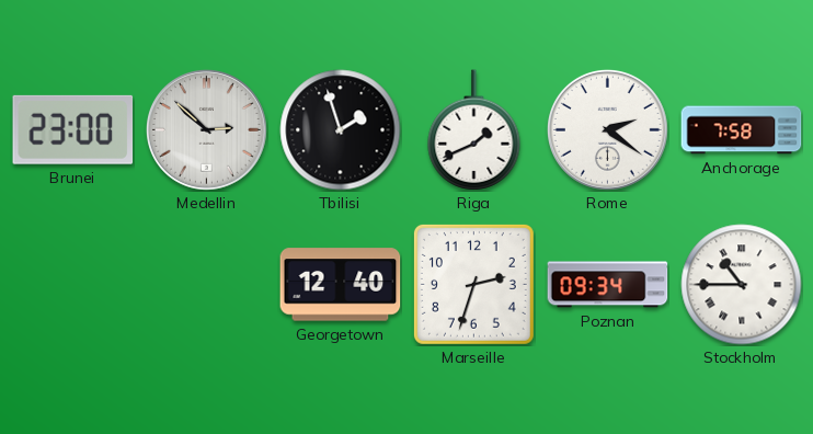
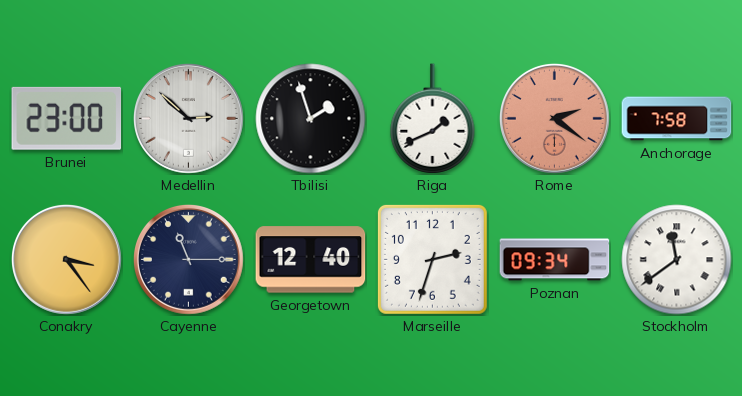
Rome dial: white -> salmon
Conakry: none -> 3:24
Cayenne: none -> 11:15
Stockholm: 10:45 -> 11:39
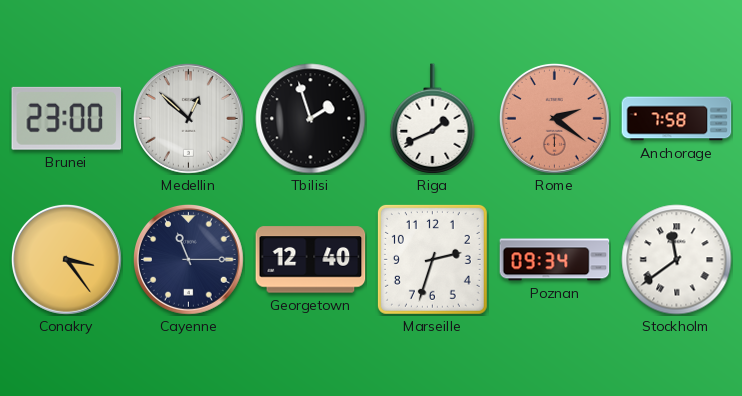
Medellin: 2:52 -> 12:52
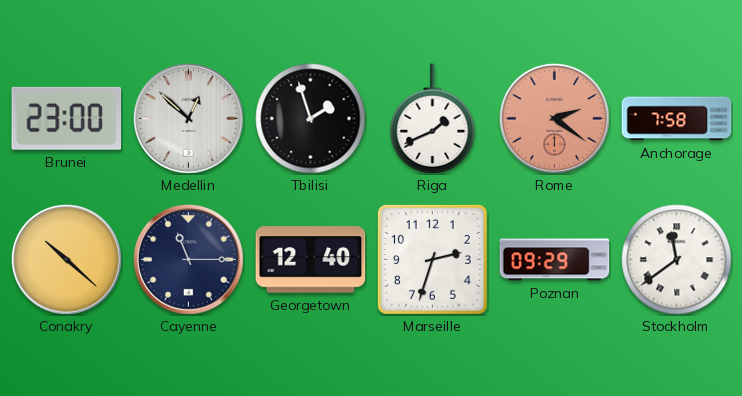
Conakry: 3:24 -> 10:22
Poznan: 09:34 -> 09:29
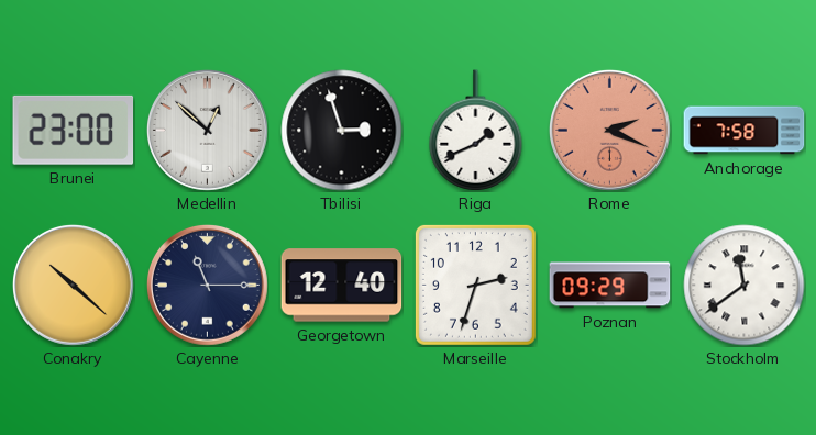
Tbilisi: 1:57 -> 2:57
Rome: 2:21 -> 2:19
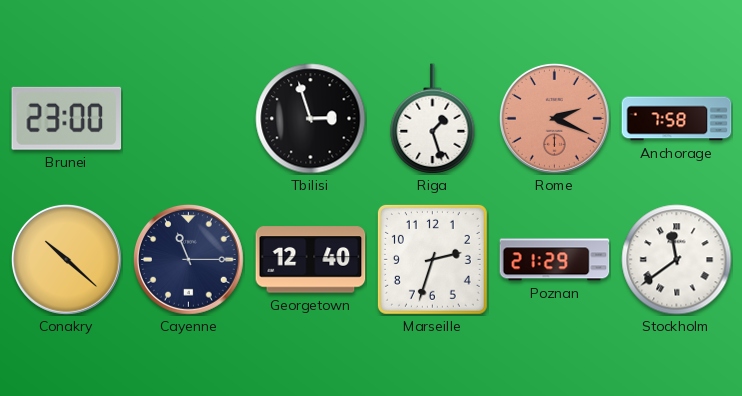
Medellin: 12:52 -> none
Riga: 1:41 -> 1:27
Poznan: 09:29 -> 21:29
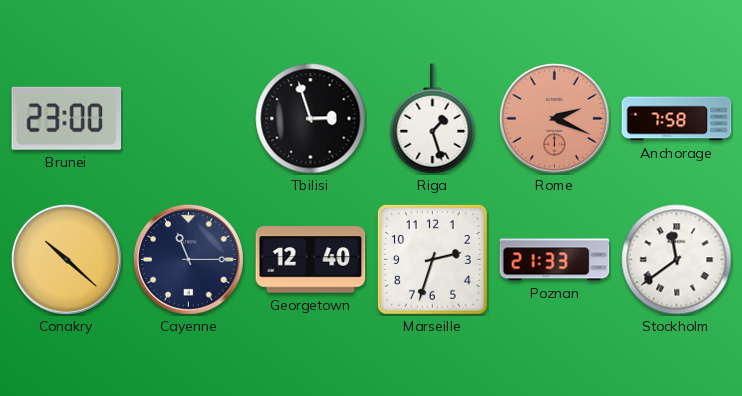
Poznan: 21:29 -> 21:33
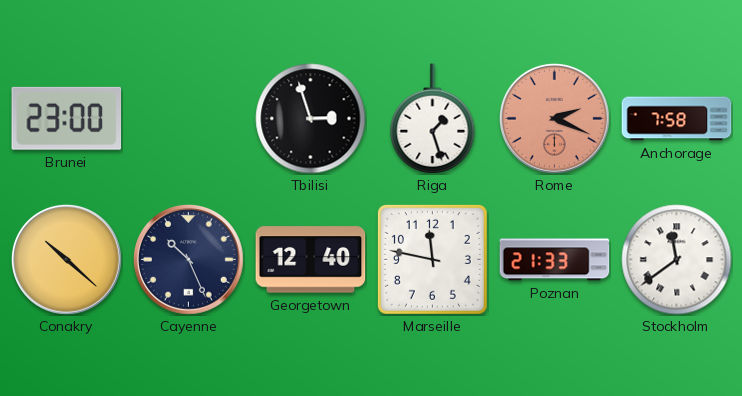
Cayenne: 11:15 -> 10:26
Marseille: 2:33 -> 11:47
